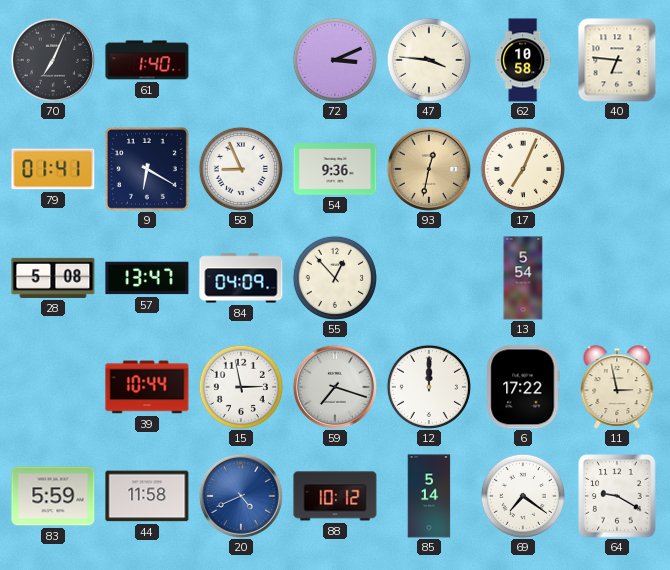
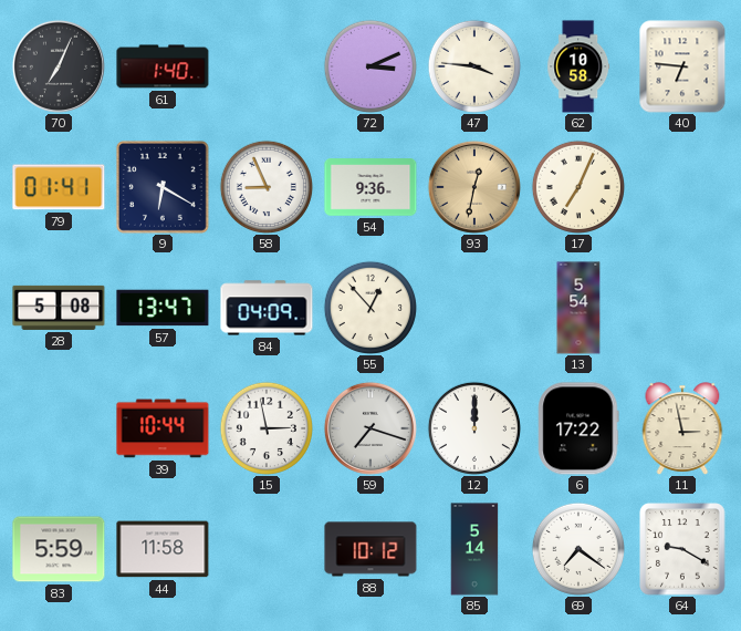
20: 4:41 -> none
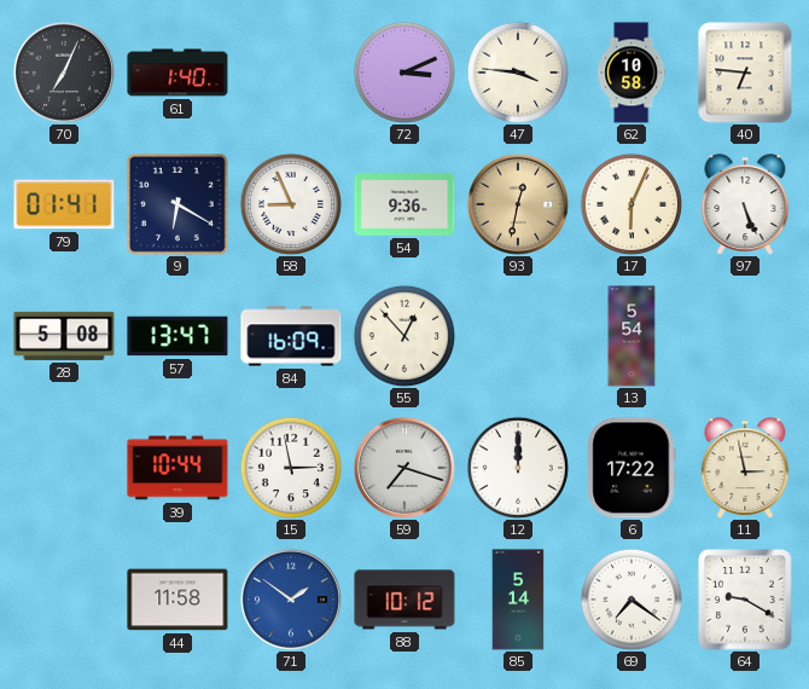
17: 7:04 -> 6:04
97: none -> 5:26
84: 04:09 -> 16:09
83: 5:59 -> none
71: none -> 1:51
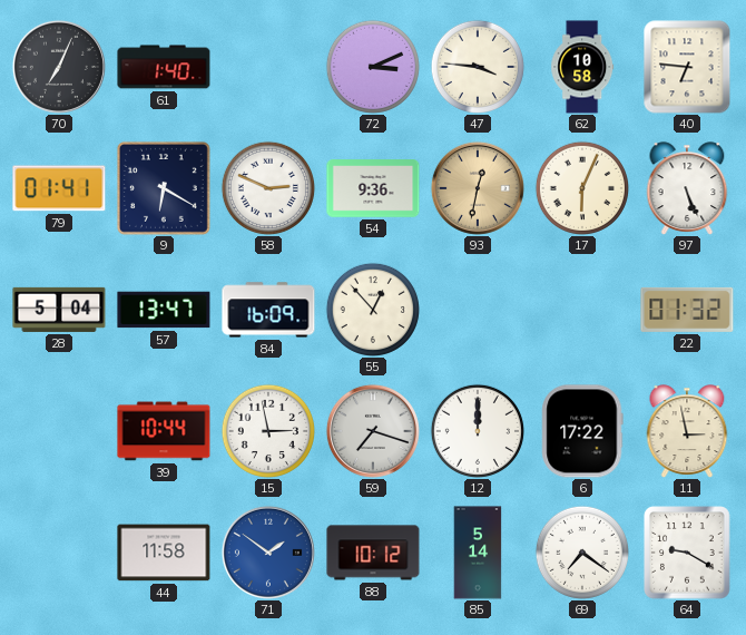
58: 8:56 -> 2:49
28: 5:08 -> 5:04
13: 5:54 -> none
22: none -> 01:32
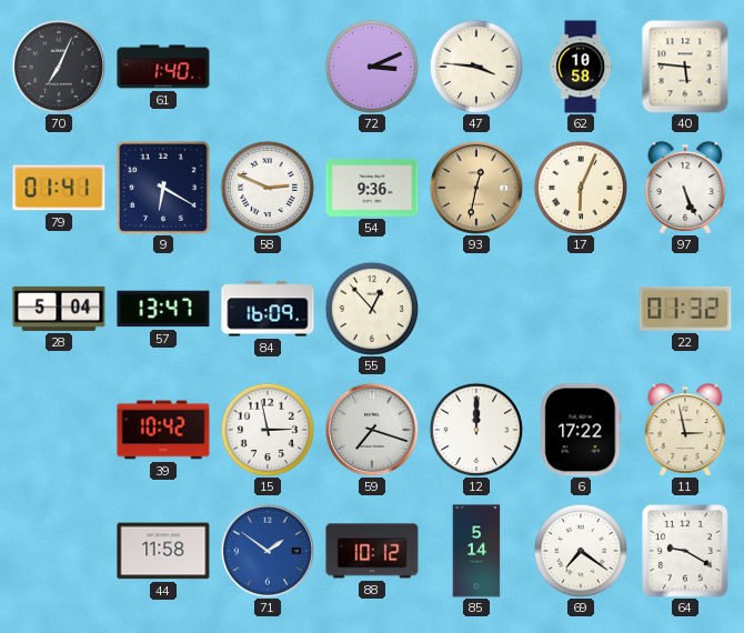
40: 6:46 -> 5:46
39: 10:44 -> 10:42
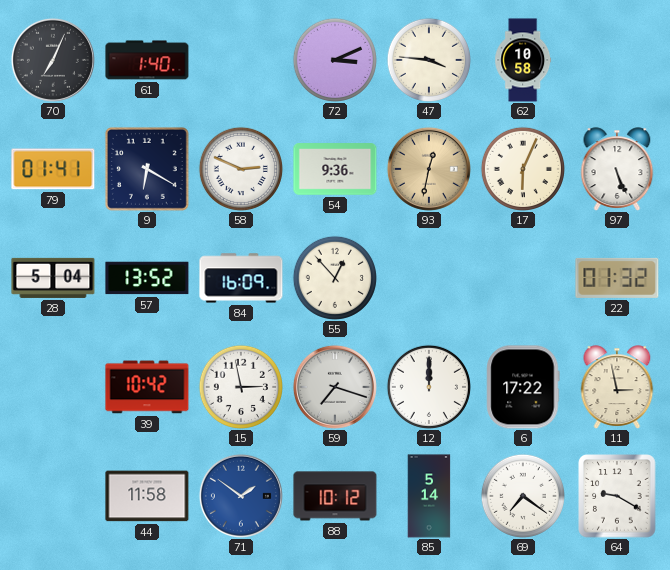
40: 5:46 -> none
57: 13:47 -> 13:52
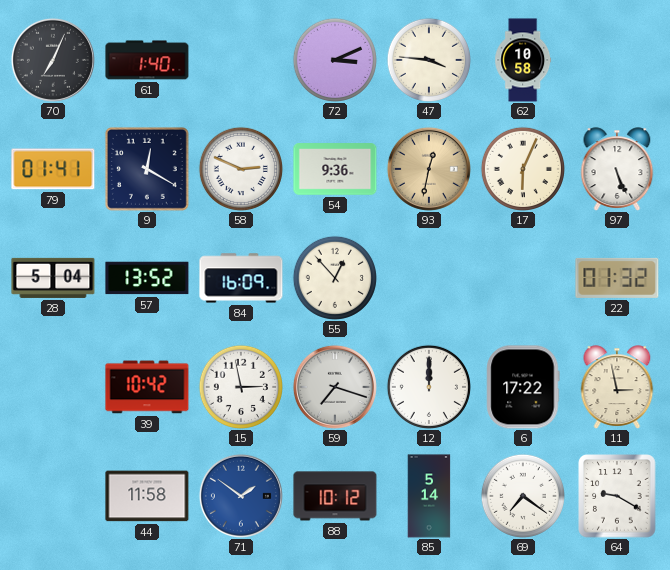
9: 6:20 -> 12:20
